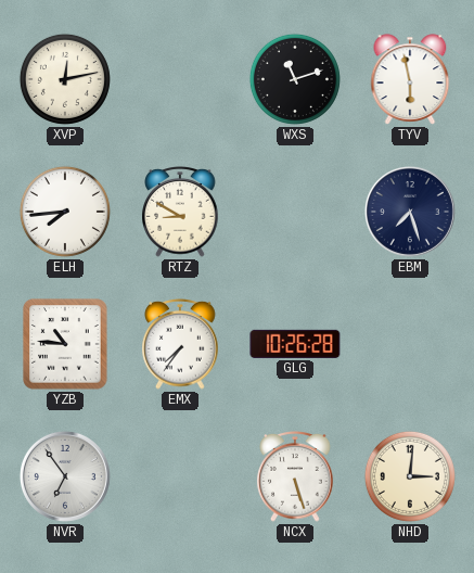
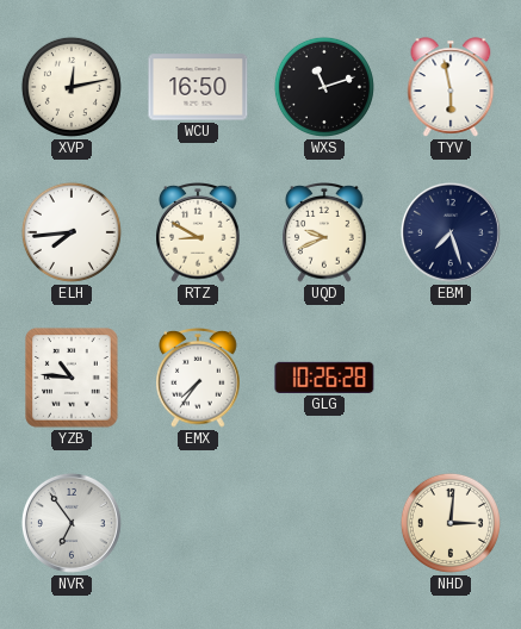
WCU: none -> 16:50
UQD: none -> 9:41
NCX: 5:27 -> none
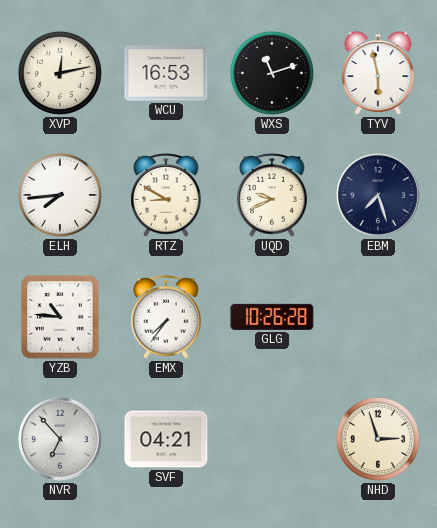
WCU: 16:50 -> 16:53
NVR: 6:54 -> 6:53
SVF: none -> 04:21
NHD: 3:01 -> 2:57
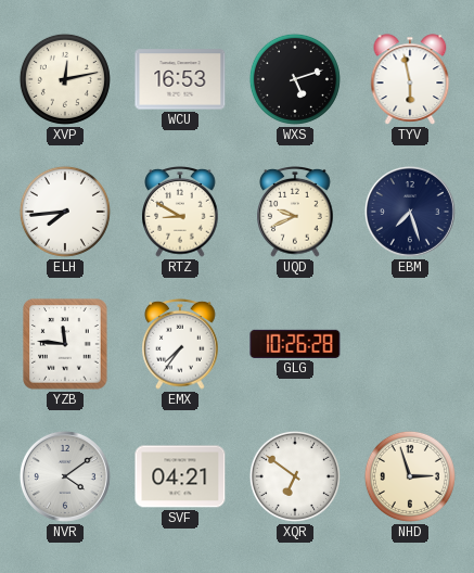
WXS: 11:12 -> 5:12
YZB: 10:46 -> 11:46
NVR: 6:53 -> 4:09
XQR: none -> 6:51
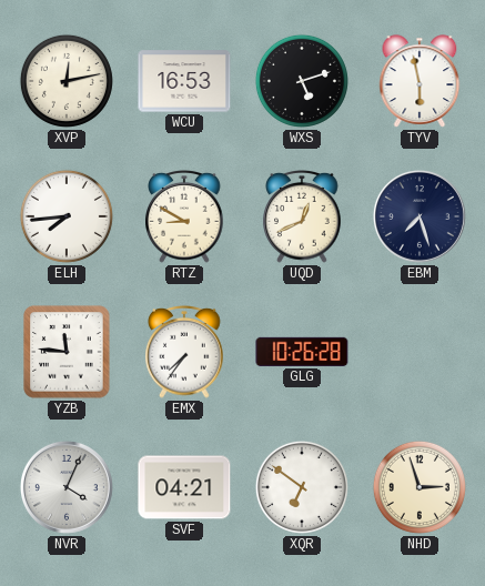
UQD: 9:41 -> 12:41
NVR: 4:09 -> 4:04
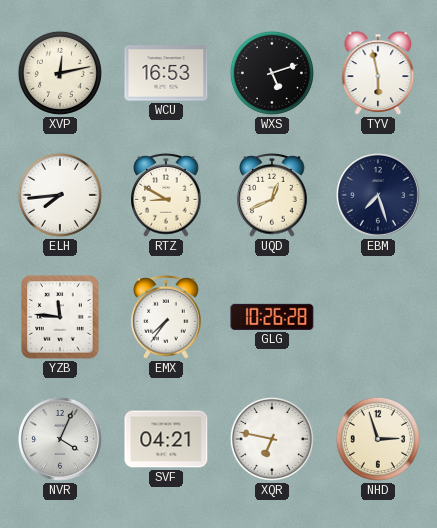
XQR: 6:51 -> 6:47
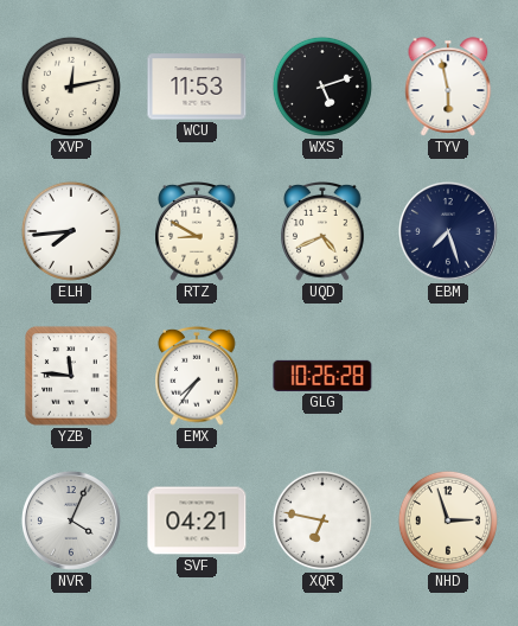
WCU: 16:53 -> 11:53
UQD: 12:41 -> 4:41
